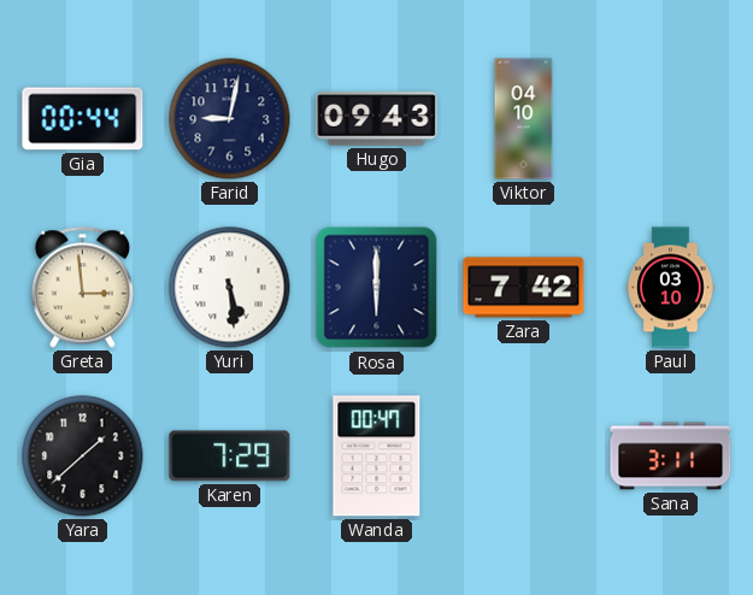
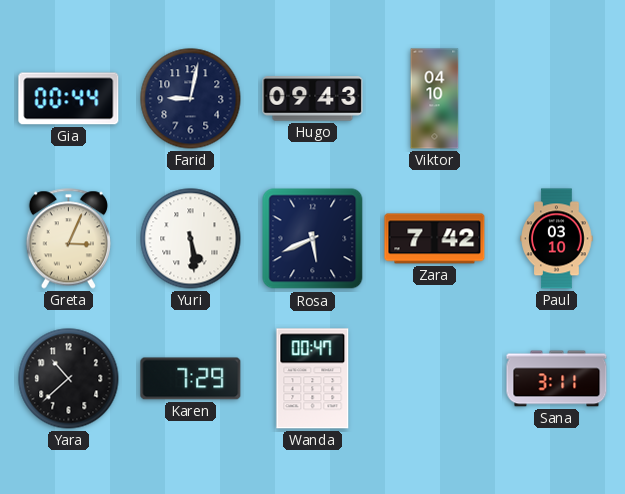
Greta: 2:59 -> 3:04
Rosa: 6:00 -> 5:41
Yara: 1:38 -> 10:38
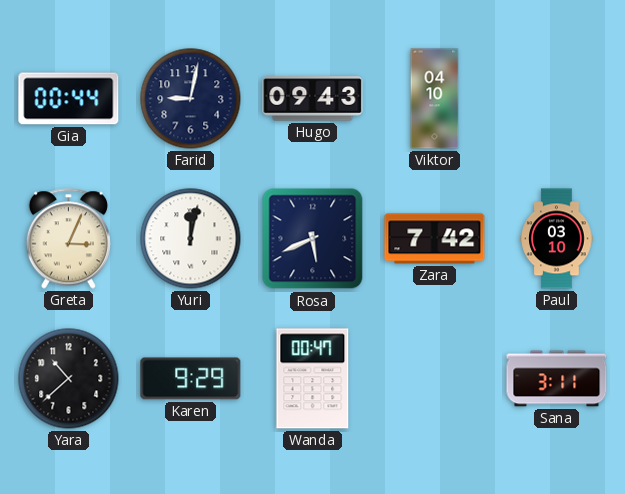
Yuri: 5:29 -> 12:02
Karen: 7:29 -> 9:29
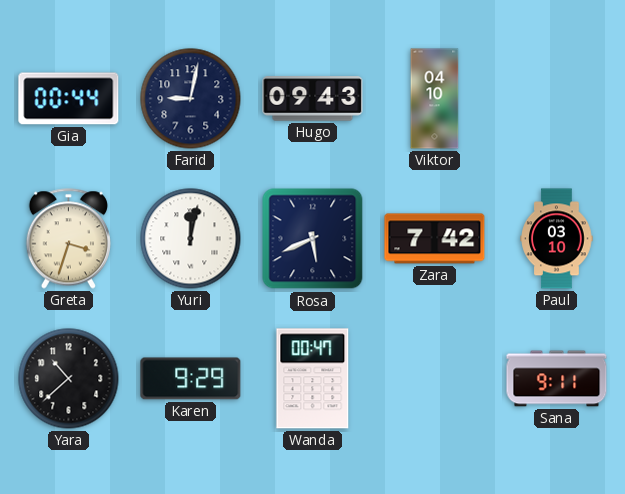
Greta: 3:04 -> 3:33
Sana: 3:11 -> 9:11
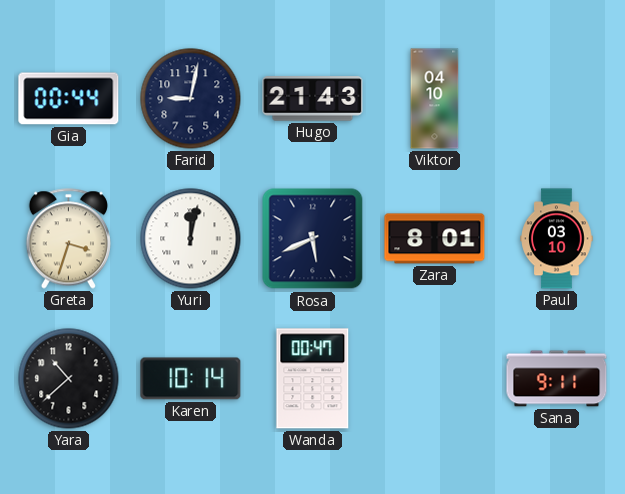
Hugo: 09:43 -> 21:43
Zara: 7:42 -> 8:01
Karen: 9:29 -> 10:14
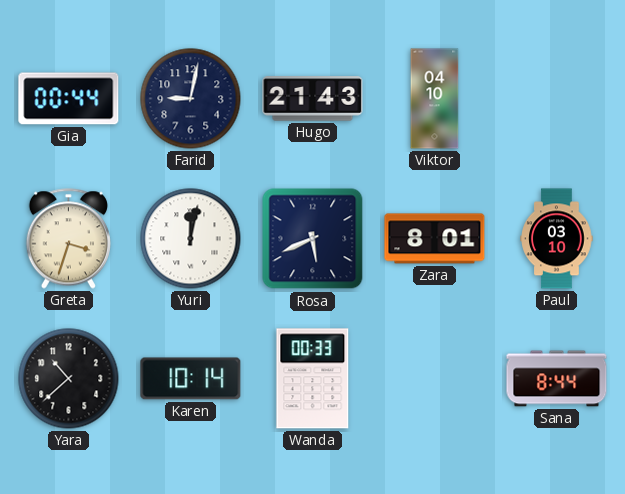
Wanda: 00:47 -> 00:33
Sana: 9:11 -> 8:44
